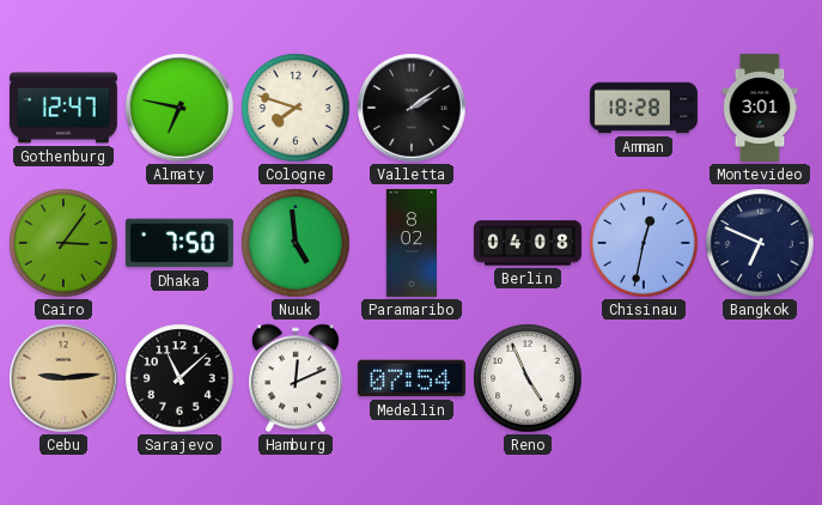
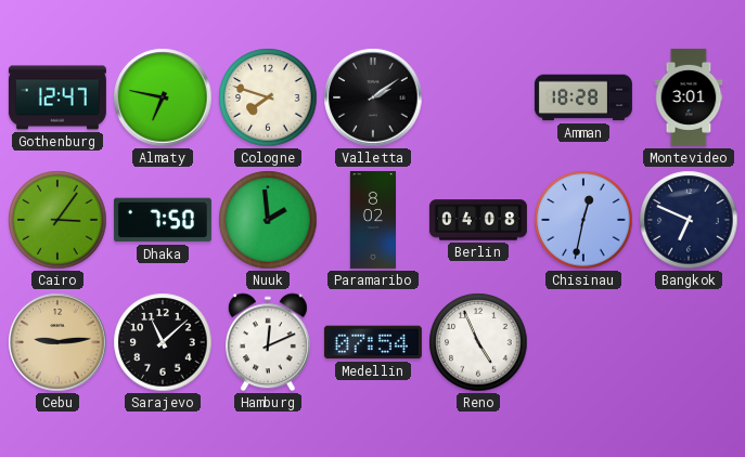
Nuuk: 4:59 -> 1:59
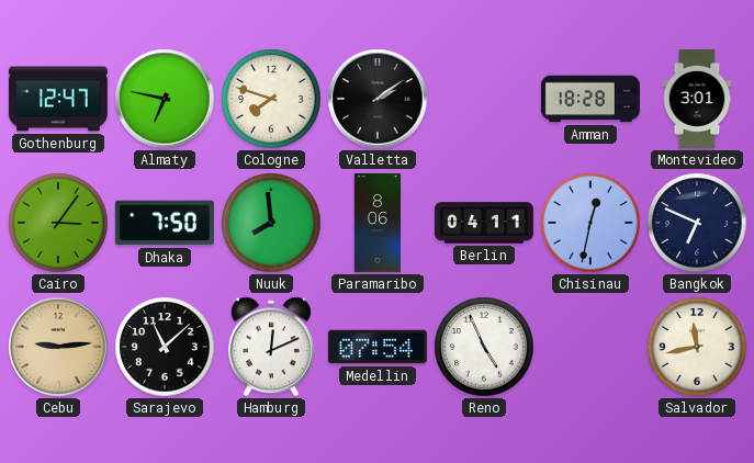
Nuuk: 1:59 -> 7:59
Paramaribo: 8:02 -> 8:06
Berlin: 04:08 -> 04:11
Salvador: none -> 11:43
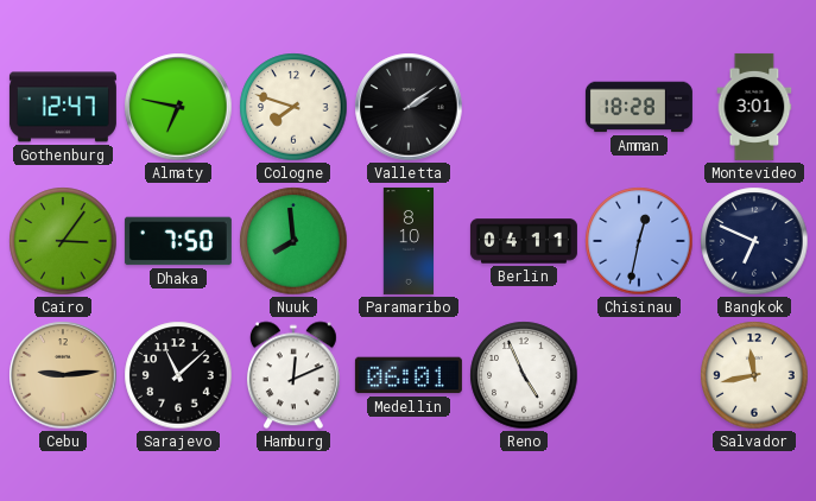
Paramaribo: 8:06 -> 8:10
Medellin: 07:54 -> 06:01
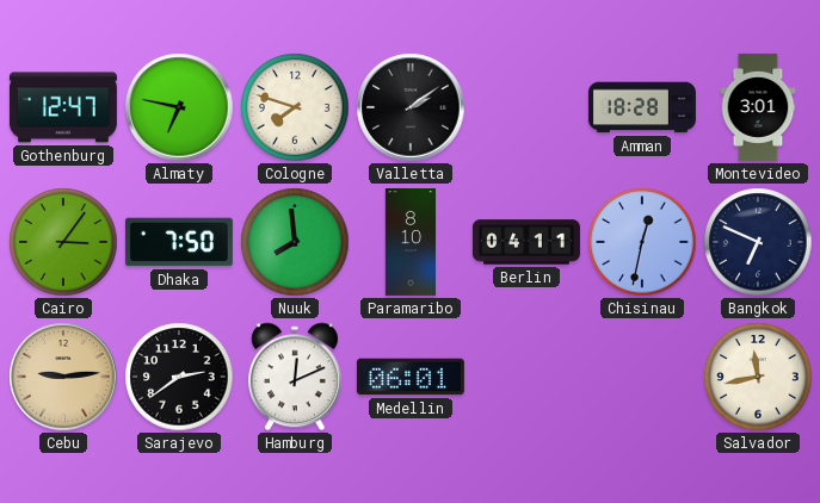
Sarajevo: 11:08 -> 2:39
Reno: 4:56 -> none
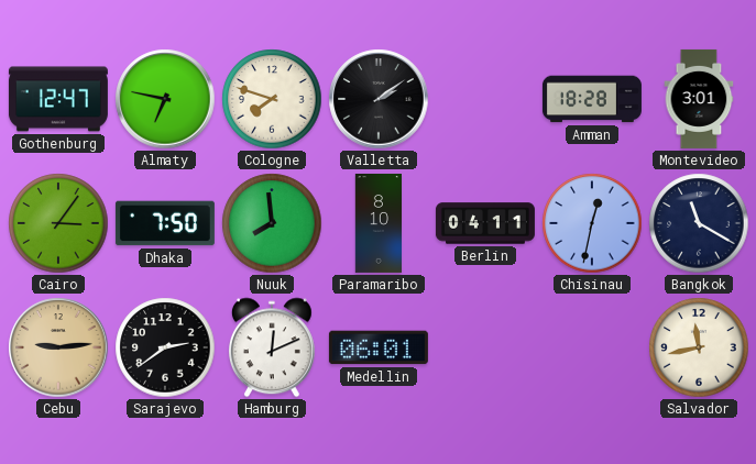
Bangkok: 6:49 -> 11:20
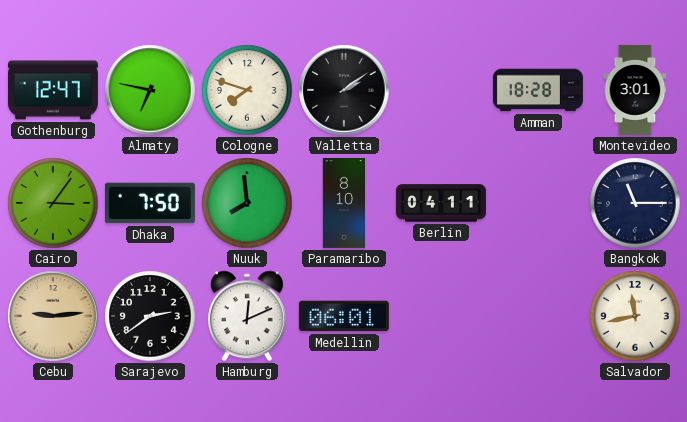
Chisinau: 12:32 -> none
Bangkok: 11:20 -> 11:15
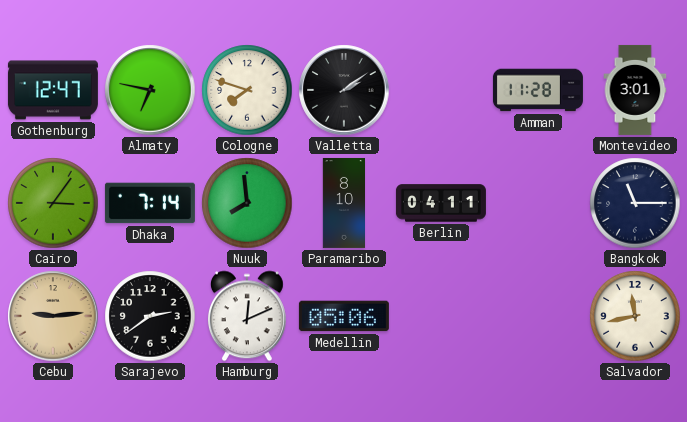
Amman: 18:28 -> 11:28
Dhaka: 7:50 -> 7:14
Medellin: 06:01 -> 05:06
